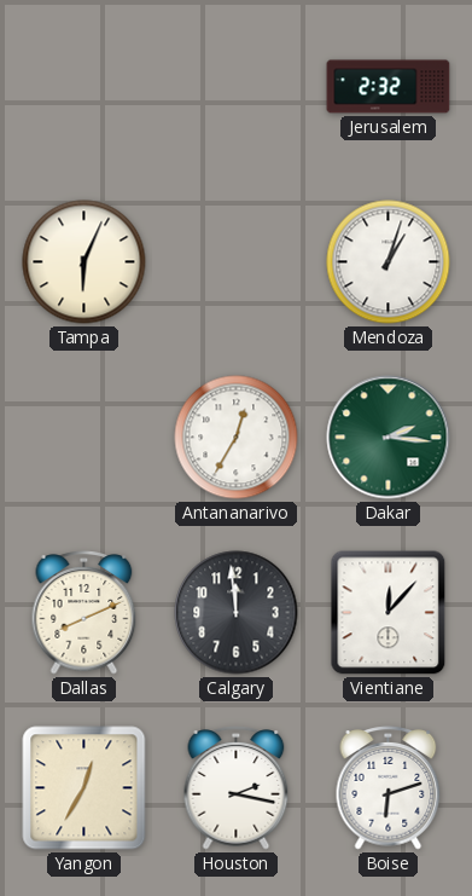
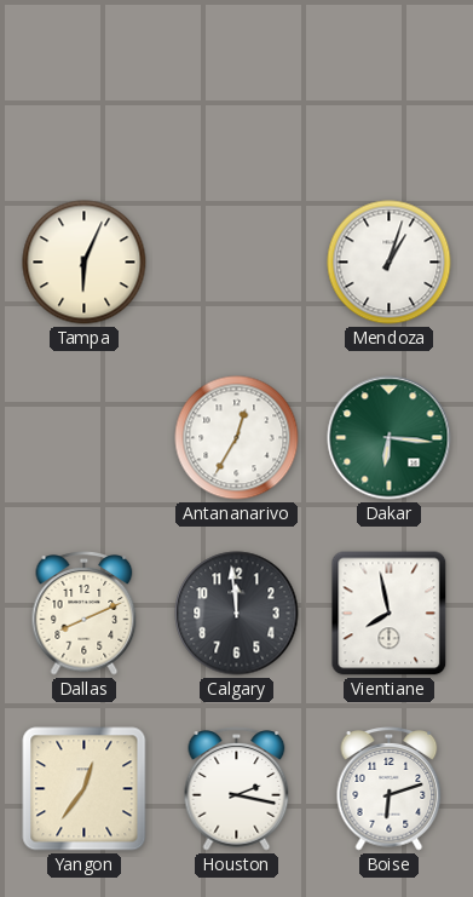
Jerusalem: 2:32 -> none
Dakar: 2:16 -> 6:16
Vientiane: 12:07 -> 7:58
Yangon: 12:35 -> 12:36
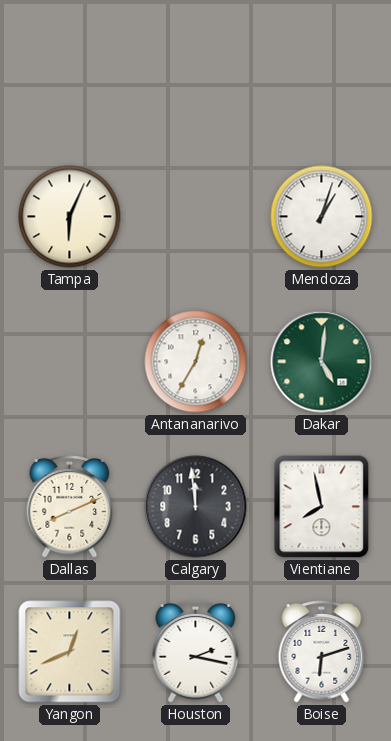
Dakar: 6:16 -> 5:01
Yangon: 12:36 -> 12:41
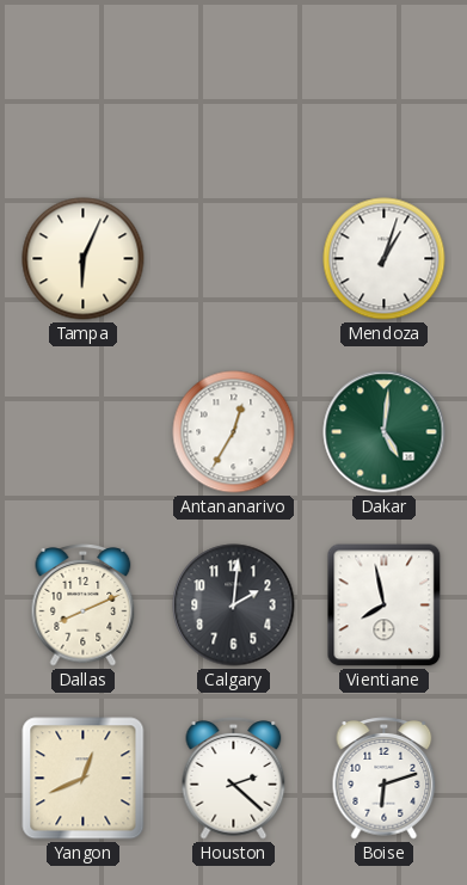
Calgary: 11:59 -> 2:01
Houston: 2:17 -> 2:22
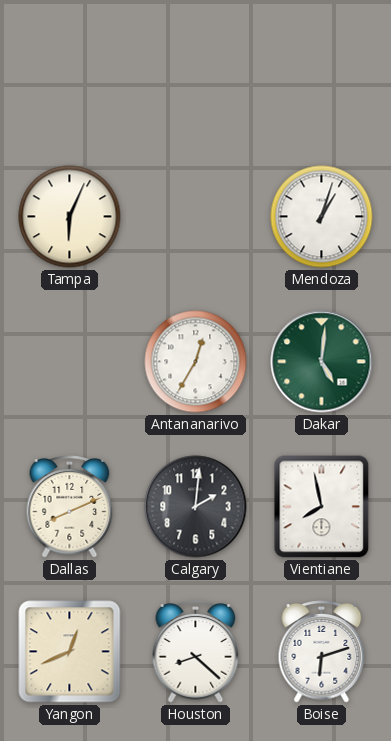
Houston: 2:22 -> 8:22
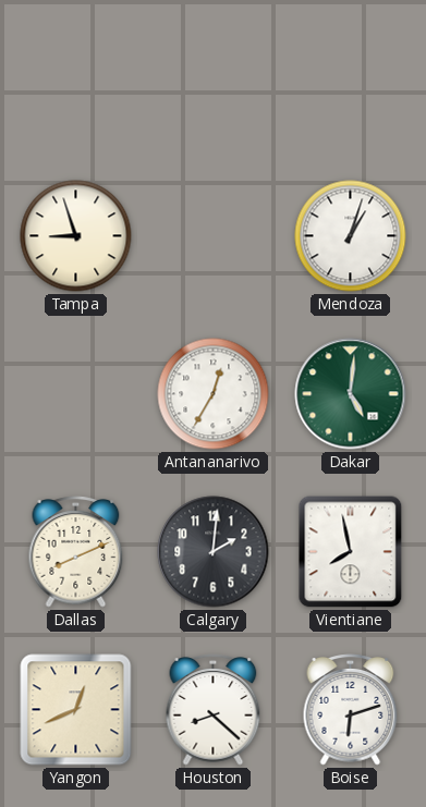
Tampa: 6:04 -> 8:57
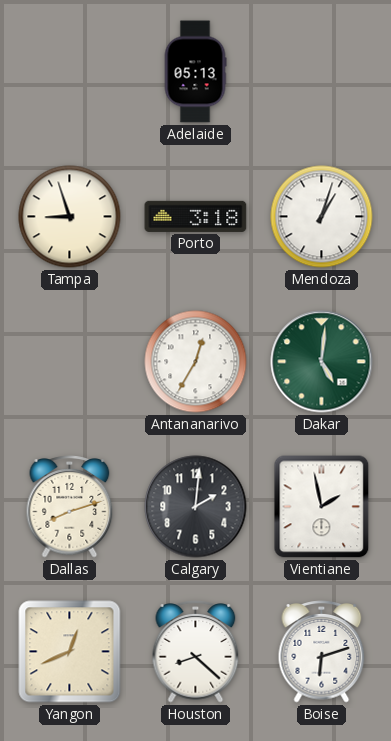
Adelaide: none -> 05:13
Porto: none -> 3:18
Dallas: 8:11 -> 8:12
Vientiane: 7:58 -> 1:58
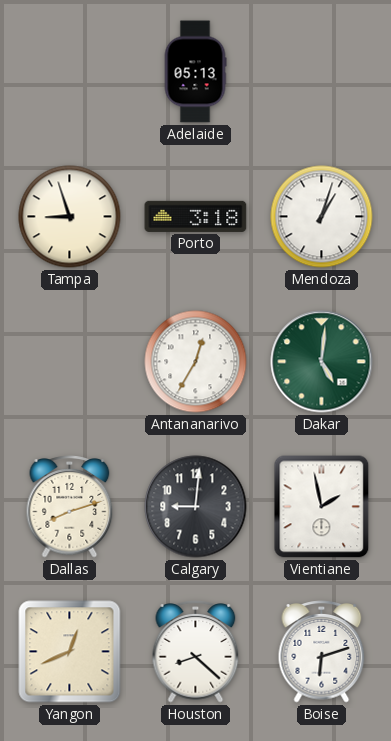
Calgary: 2:01 -> 9:01
